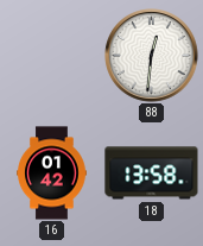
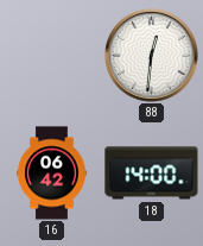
16: 01:42 -> 06:42
18: 13:58 -> 14:00
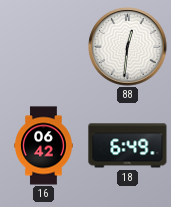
18: 14:00 -> 6:49
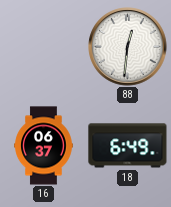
16: 06:42 -> 06:37
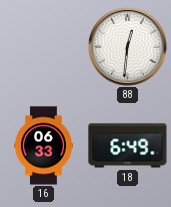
16: 06:37 -> 06:33
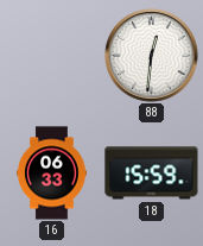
18: 6:49 -> 15:59
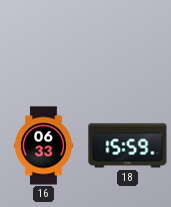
88: 12:31 -> none
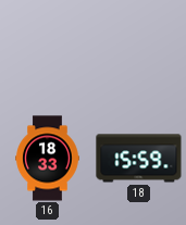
16: 06:33 -> 18:33
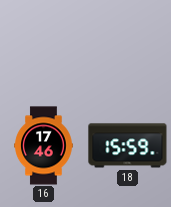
16: 18:33 -> 17:46
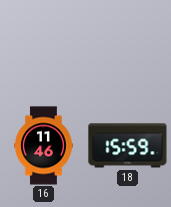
16: 17:46 -> 11:46
